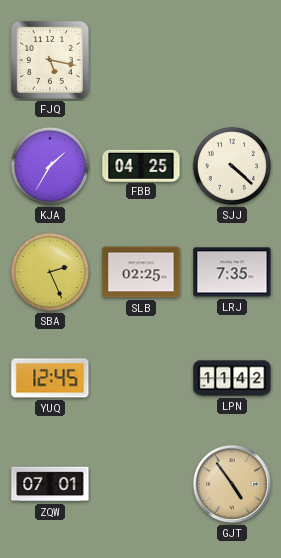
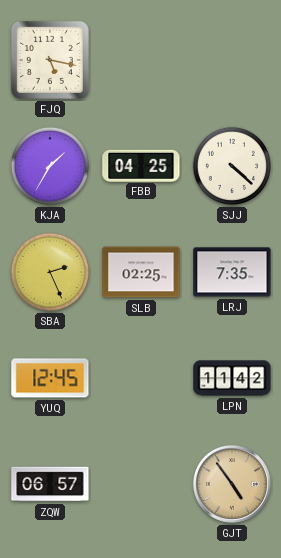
ZQW: 07:01 -> 06:57
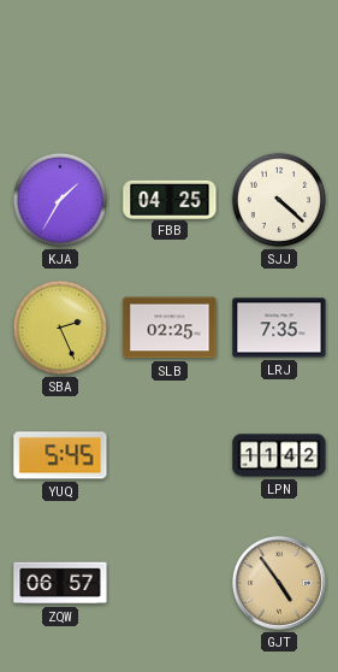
FJQ: 5:17 -> none
YUQ: 12:45 -> 5:45
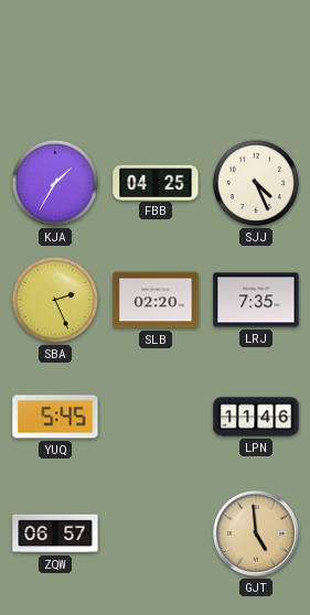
SJJ: 4:22 -> 4:26
SLB: 02:25 -> 02:20
LPN: 11:42 -> 11:46
GJT: 4:54 -> 4:59
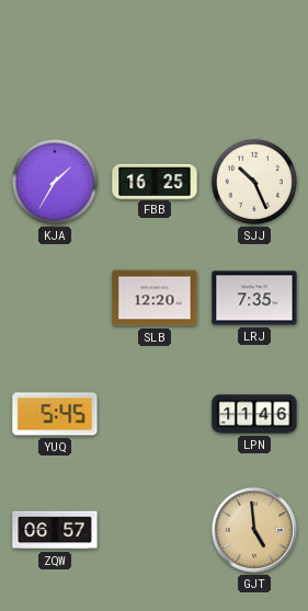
FBB: 04:25 -> 16:25
SJJ: 4:26 -> 10:26
SBA: 2:26 -> none
SLB: 02:20 -> 12:20
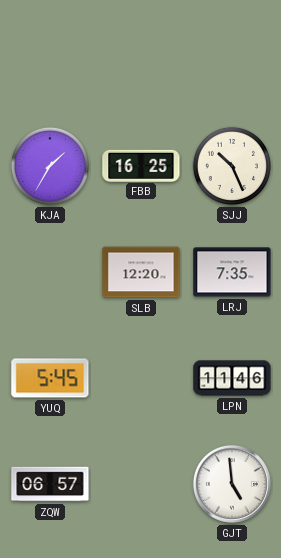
GJT dial: champagne -> white
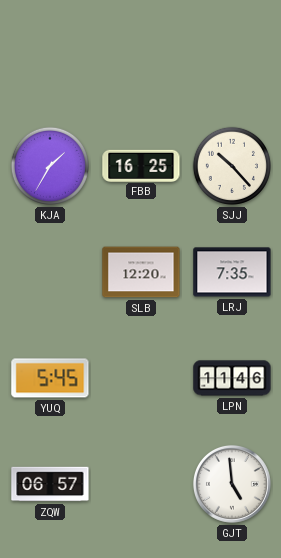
SJJ: 10:26 -> 10:23
